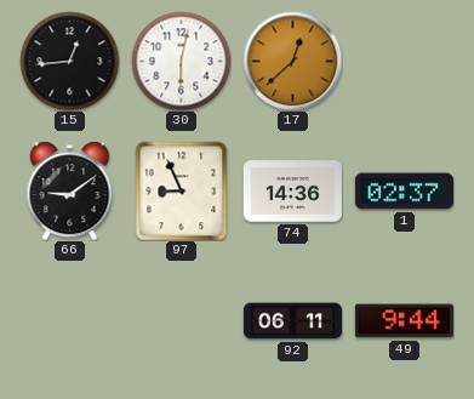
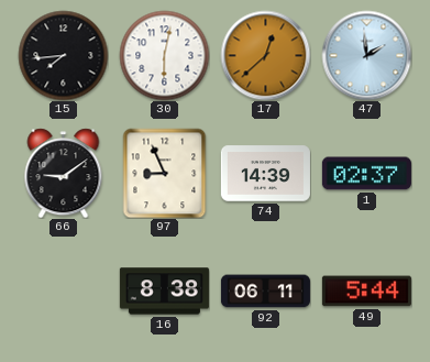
15: 12:44 -> 7:44
47: none -> 1:59
74: 14:36 -> 14:39
16: none -> 8:38
49: 9:44 -> 5:44
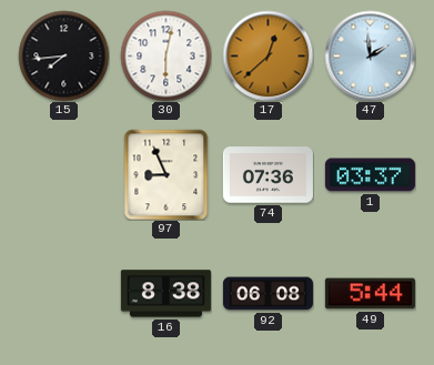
66: 9:09 -> none
74: 14:39 -> 07:36
1: 02:37 -> 03:37
92: 06:11 -> 06:08
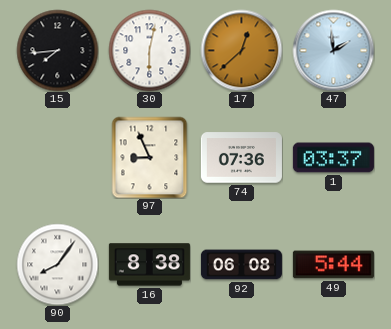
90: none -> 8:06
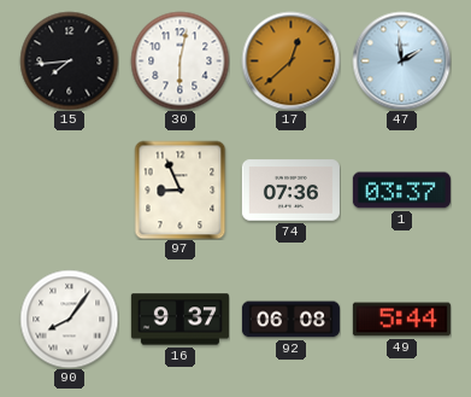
16: 8:38 -> 9:37
